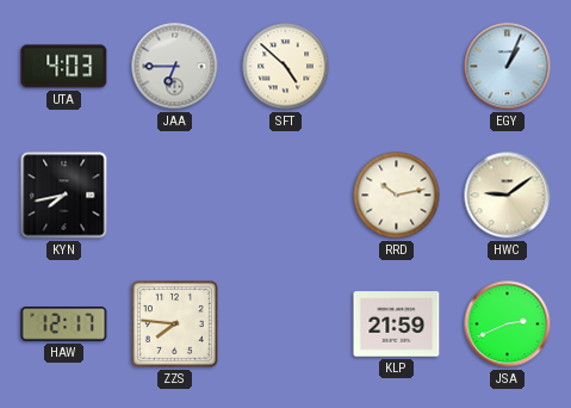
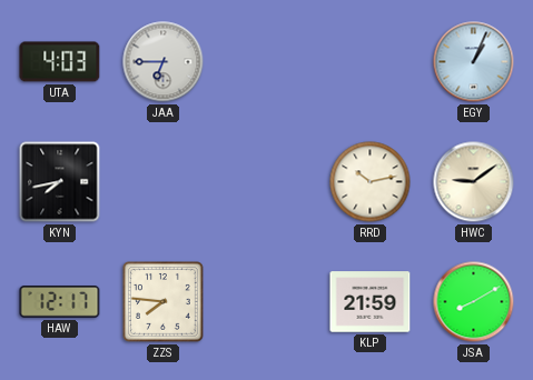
SFT: 4:52 -> none
JSA: 2:41 -> 8:10
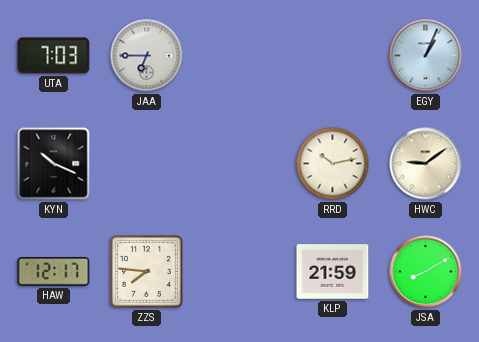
UTA: 4:03 -> 7:03
KYN: 7:43 -> 10:19
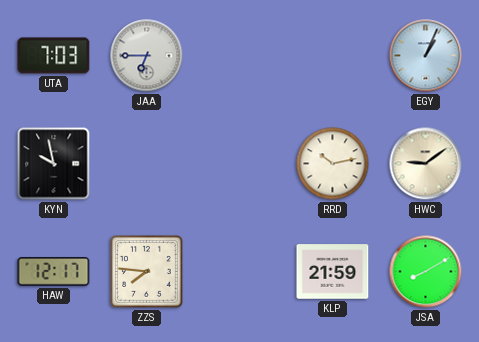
KYN: 10:19 -> 9:58
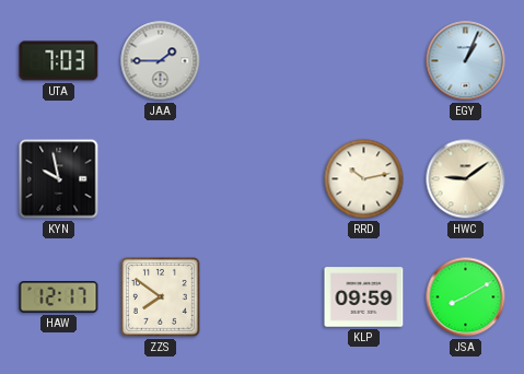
JAA: 6:45 -> 1:45
ZZS: 7:46 -> 7:51
KLP: 21:59 -> 09:59
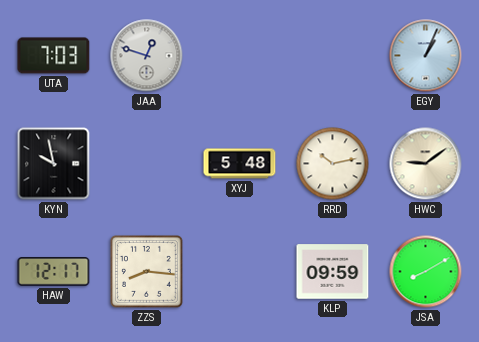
JAA: 1:45 -> 12:48
XYJ: none -> 5:48
ZZS: 7:51 -> 8:16
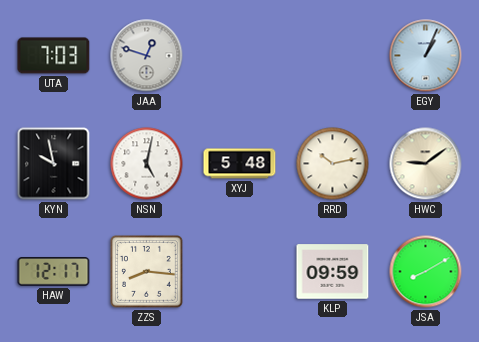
NSN: none -> 5:02
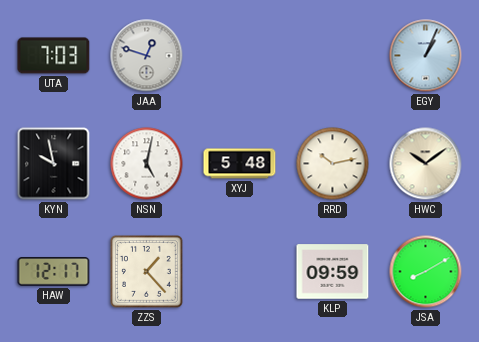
HWC: 9:09 -> 10:09
ZZS: 8:16 -> 1:23
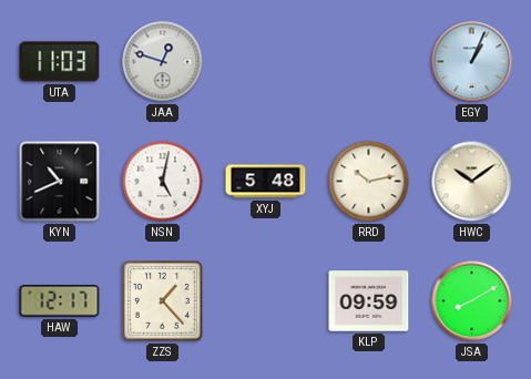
UTA: 7:03 -> 11:03
KYN: 9:58 -> 10:41
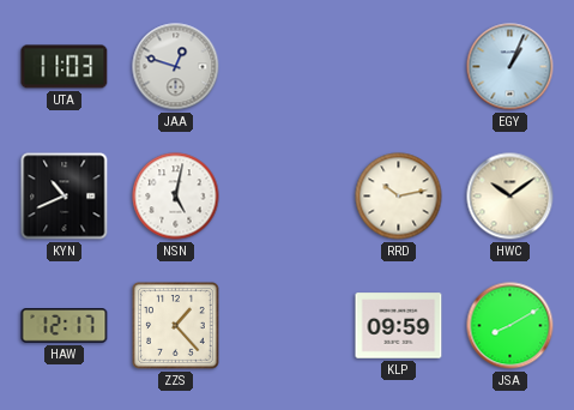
XYJ: 5:48 -> none
